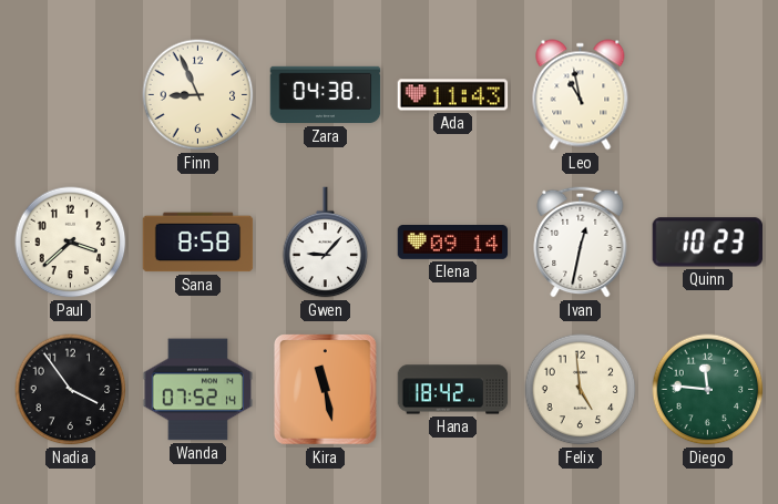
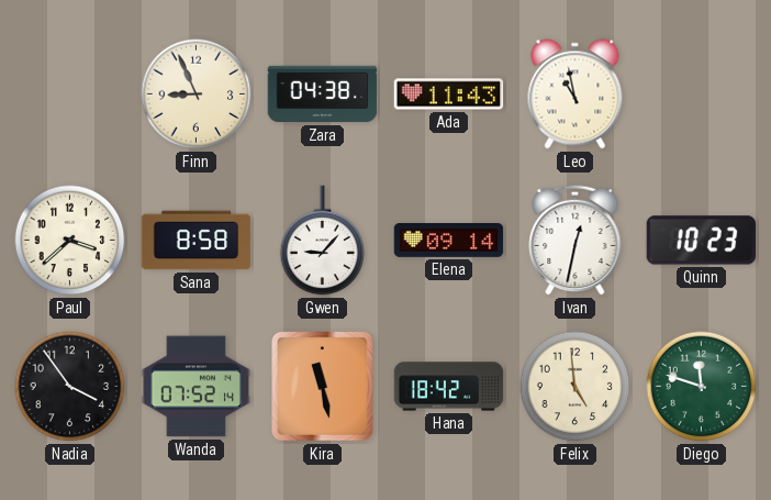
Diego: 11:46 -> 11:48
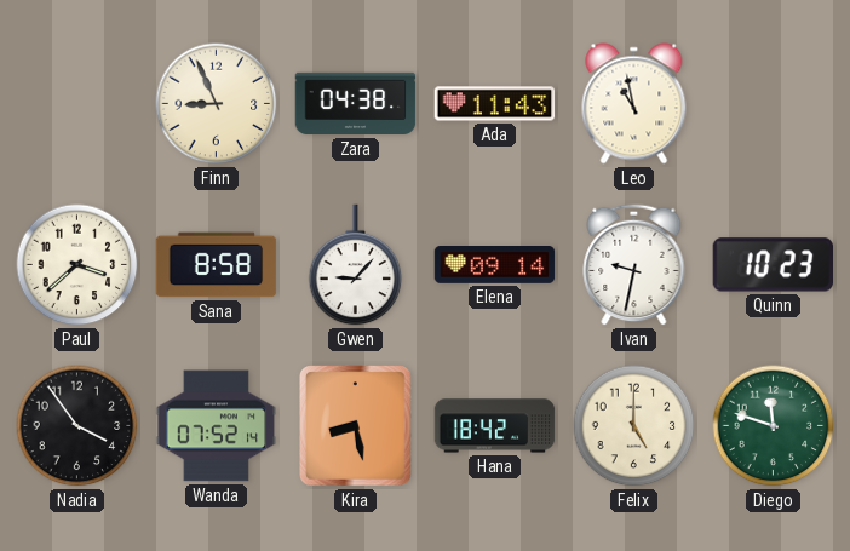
Ivan: 12:32 -> 9:32
Kira: 11:28 -> 8:28
Felix: 4:59 -> 5:00
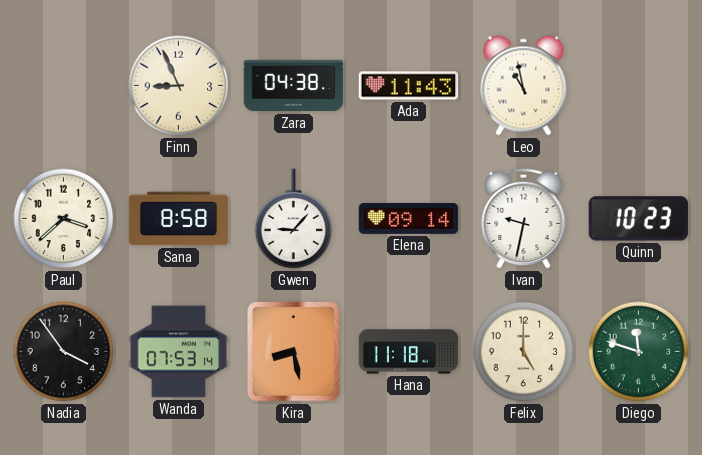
Wanda: 07:52 -> 07:53
Hana: 18:42 -> 11:18
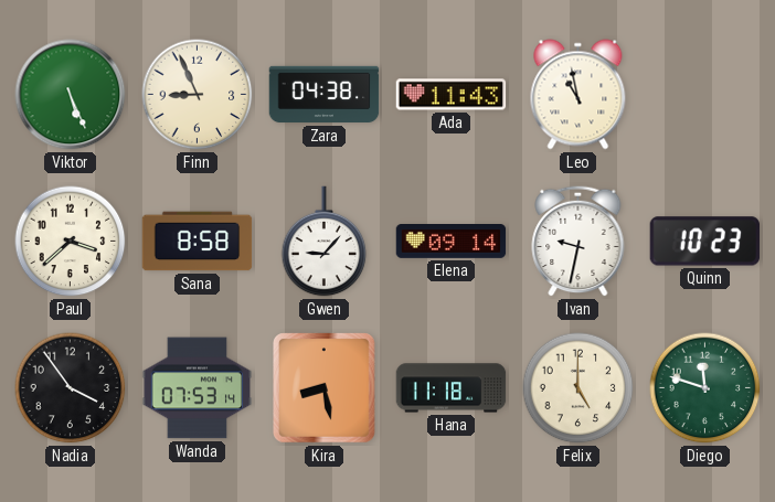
Viktor: none -> 5:26
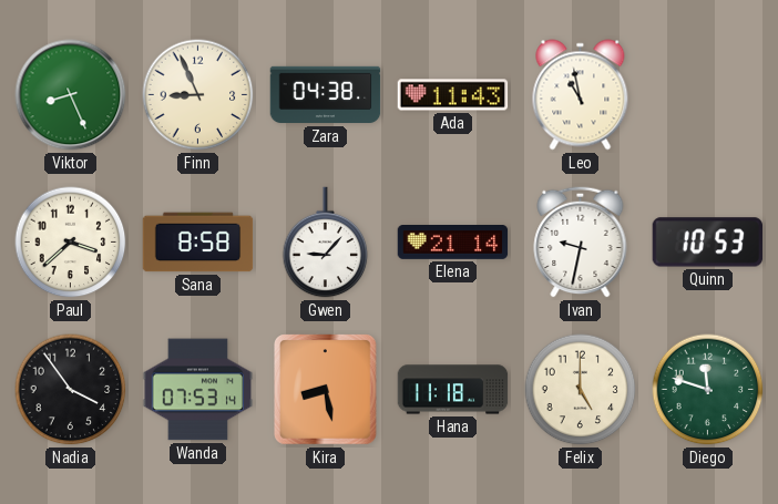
Viktor: 5:26 -> 8:26
Elena: 09:14 -> 21:14
Quinn: 10:23 -> 10:53
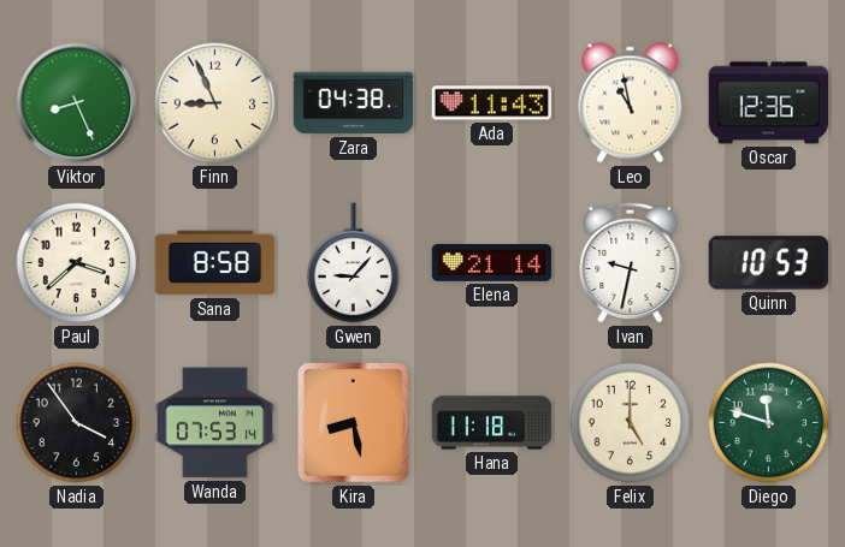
Oscar: none -> 12:36
